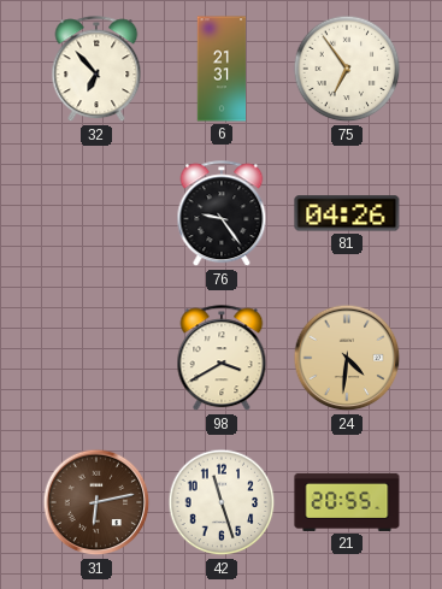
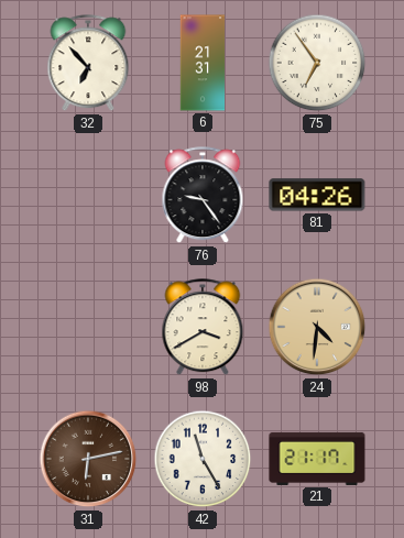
42: 11:27 -> 11:25
21: 20:55 -> 21:17
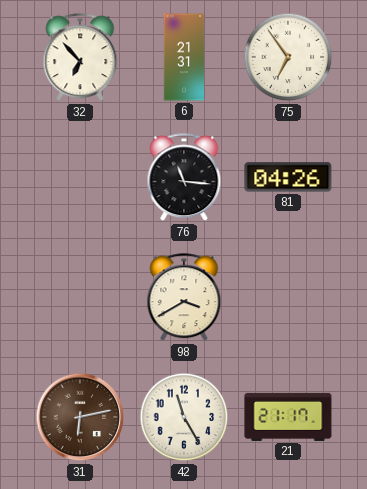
76: 9:24 -> 11:16
24: 4:31 -> none
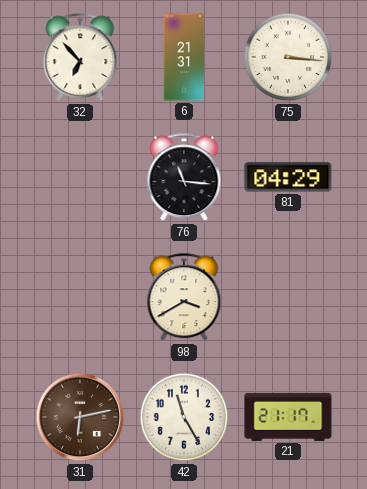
75: 6:54 -> 3:16
81: 04:26 -> 04:29
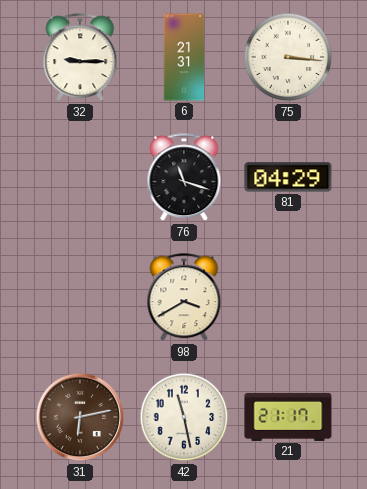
32: 6:53 -> 9:15
76: 11:16 -> 11:18
42: 11:25 -> 11:28
